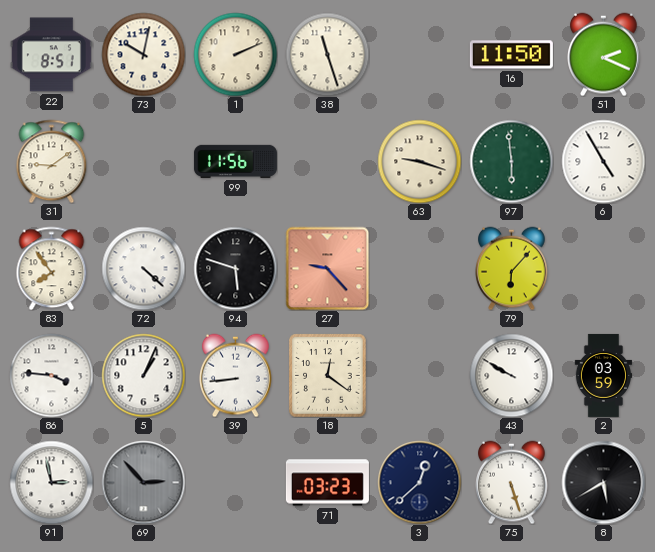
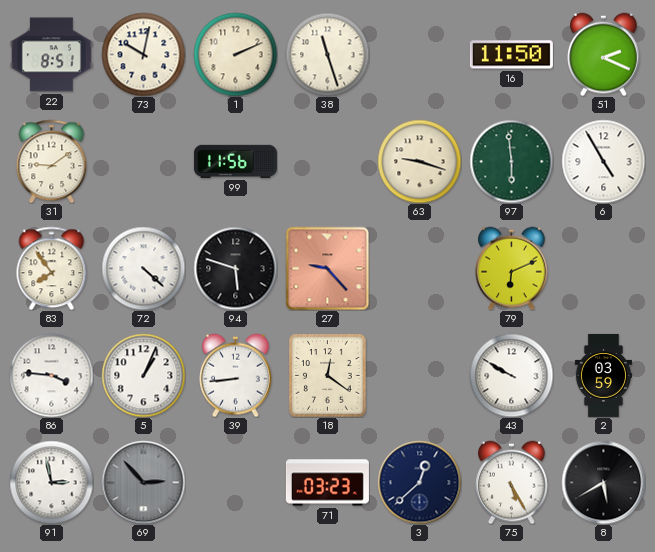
79: 6:07 -> 6:11
75: 5:27 -> 5:25
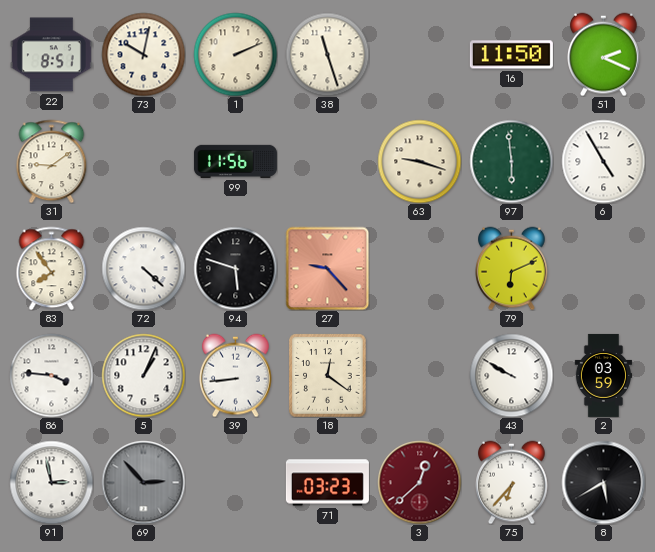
3 dial: navy -> burgundy
75: 5:25 -> 6:37
